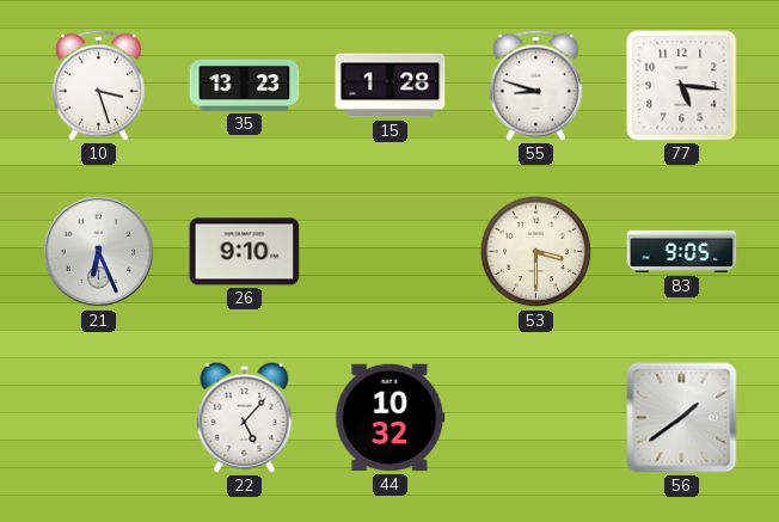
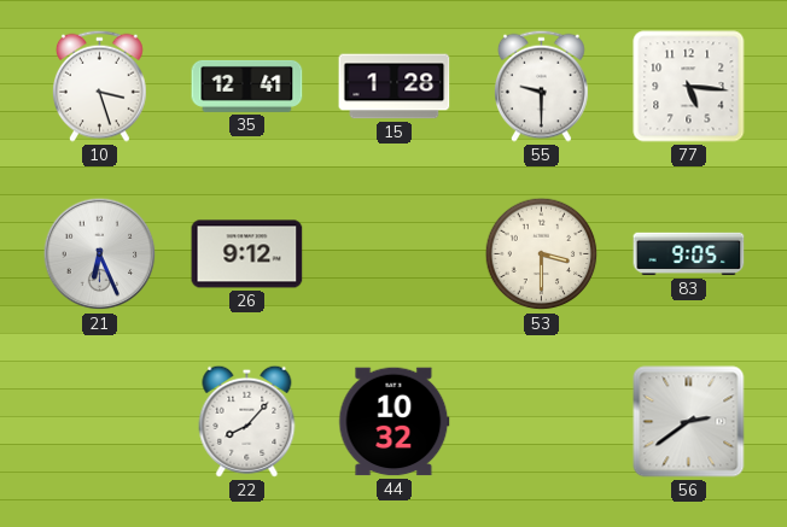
35: 13:23 -> 12:41
55: 8:48 -> 9:30
26: 9:10 -> 9:12
22: 5:07 -> 8:07
56: 1:39 -> 2:39
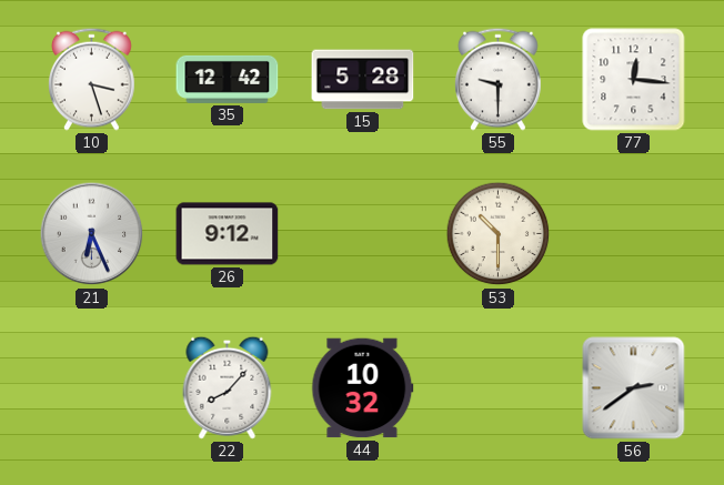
35: 12:41 -> 12:42
15: 1:28 -> 5:28
77: 5:16 -> 12:16
53: 3:30 -> 10:30
83: 9:05 -> none
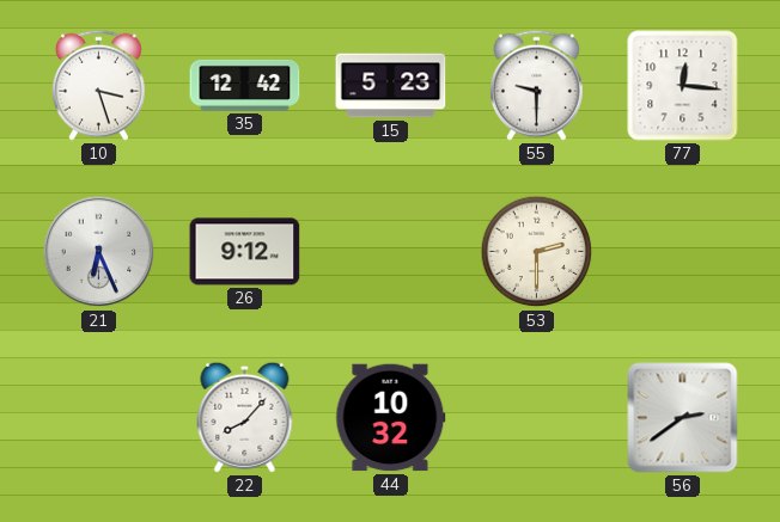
15: 5:28 -> 5:23
53: 10:30 -> 2:30
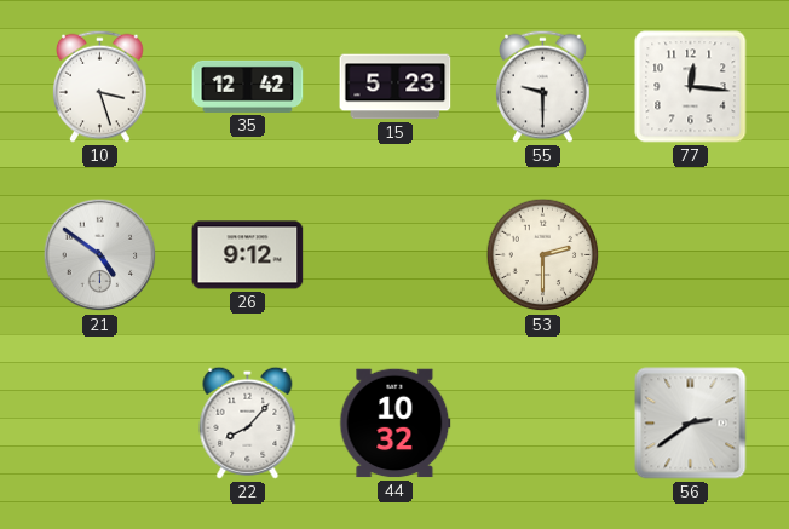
21: 6:26 -> 4:51
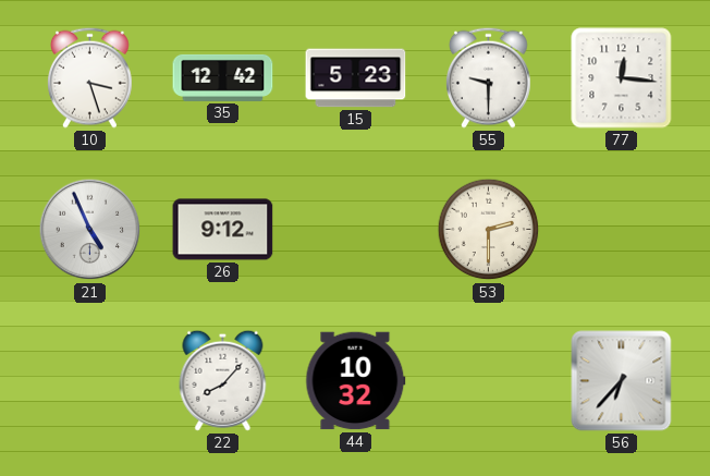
21: 4:51 -> 4:56
56: 2:39 -> 6:37
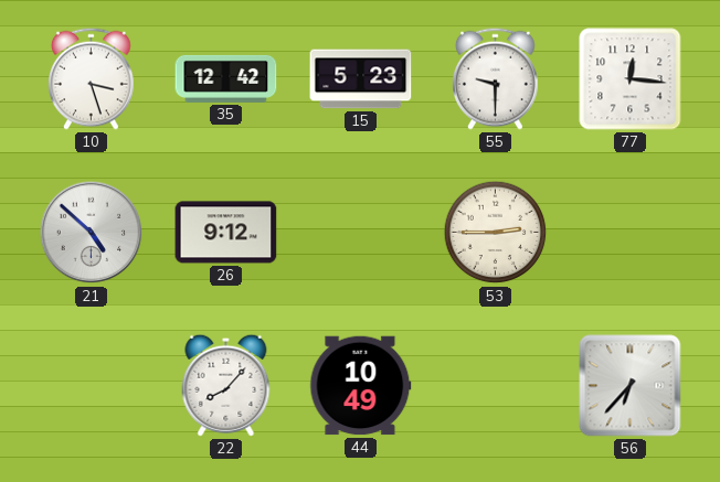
21: 4:56 -> 4:52
53: 2:30 -> 2:45
44: 10:32 -> 10:49
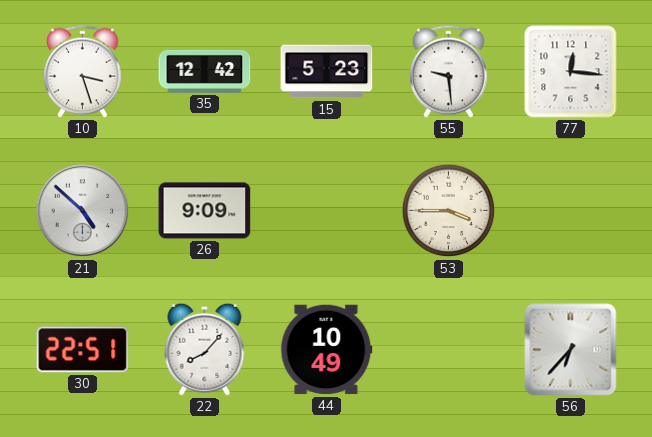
55: 9:30 -> 9:29
26: 9:12 -> 9:09
53: 2:45 -> 3:45
30: none -> 22:51
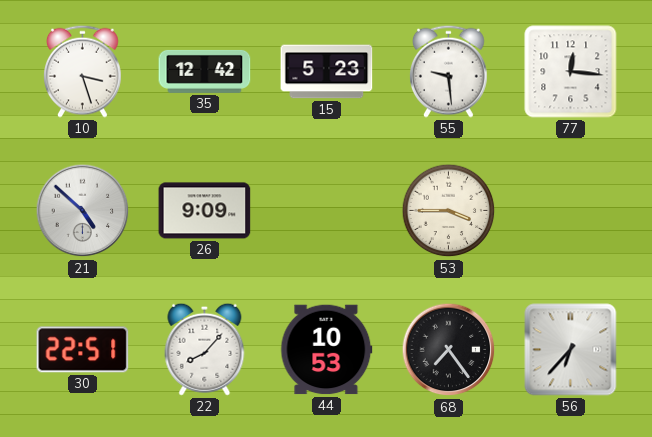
44: 10:49 -> 10:53
68: none -> 7:24
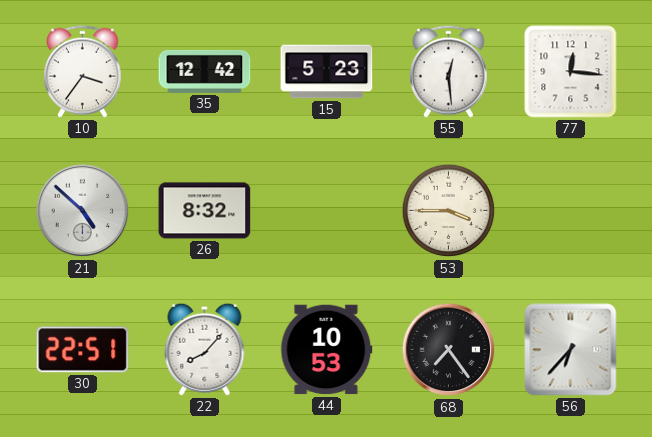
10: 3:27 -> 3:36
55: 9:29 -> 12:29
26: 9:09 -> 8:32
